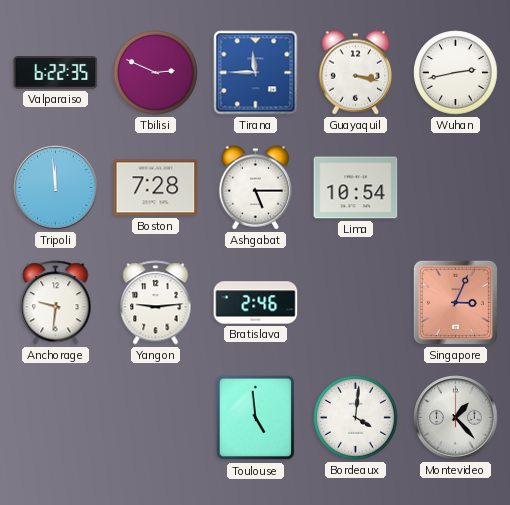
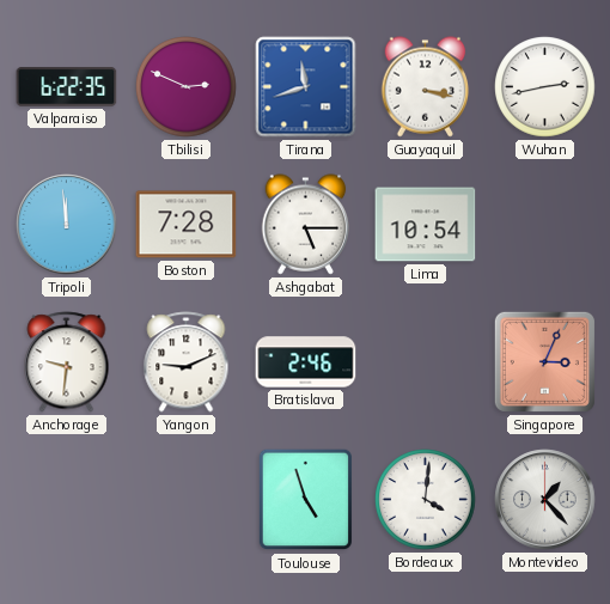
Tirana: 11:45 -> 11:42
Yangon: 9:14 -> 9:11
Toulouse: 4:59 -> 4:57
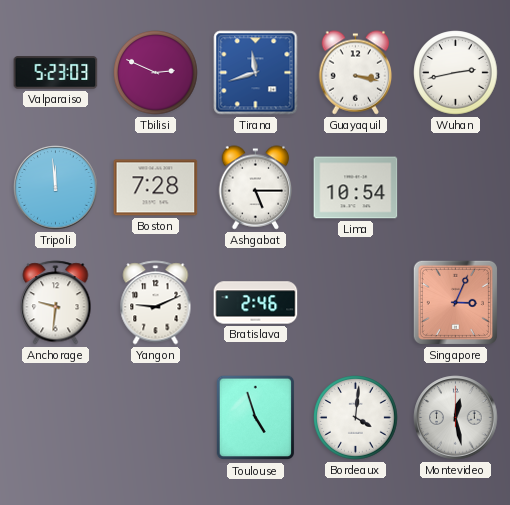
Valparaiso: 6:22 -> 5:23
Montevideo: 1:23 -> 12:28
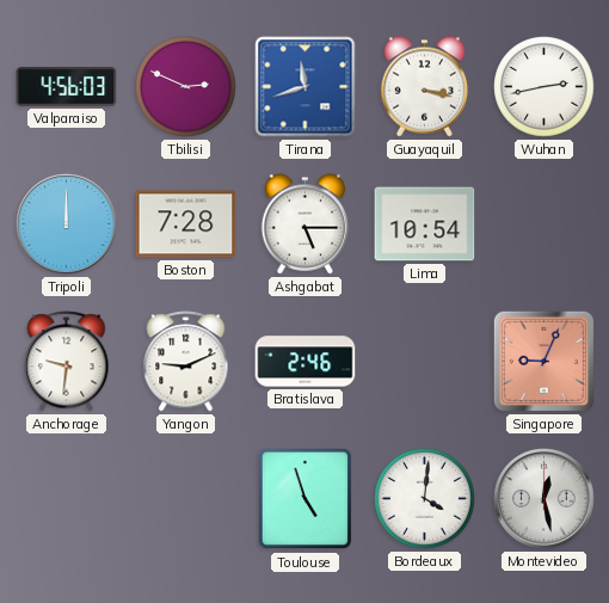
Valparaiso: 5:23 -> 4:56
Tripoli: 11:59 -> 12:00
Singapore: 3:04 -> 9:04
